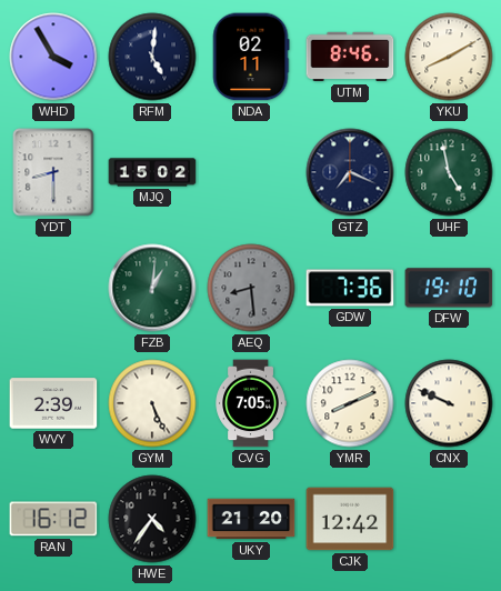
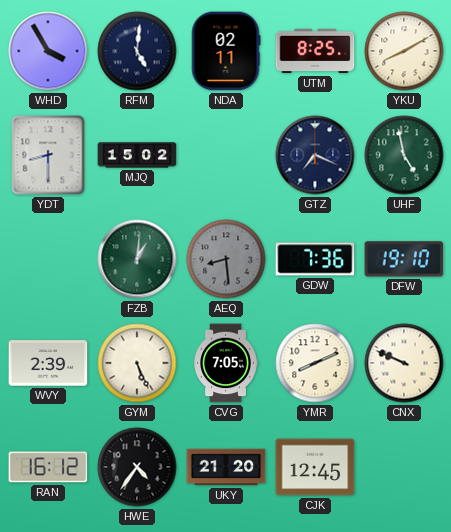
UTM: 8:46 -> 8:25
CJK: 12:42 -> 12:45
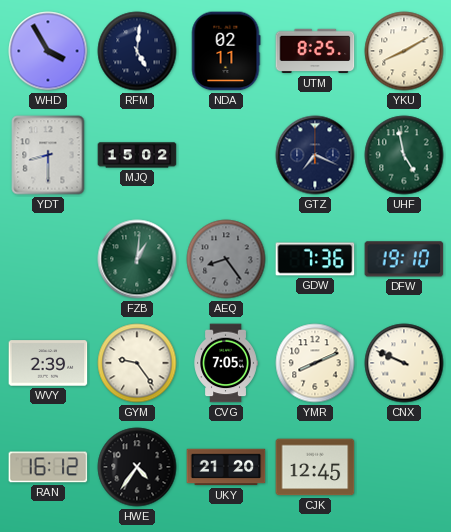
AEQ: 8:29 -> 8:24
GYM: 5:26 -> 9:24
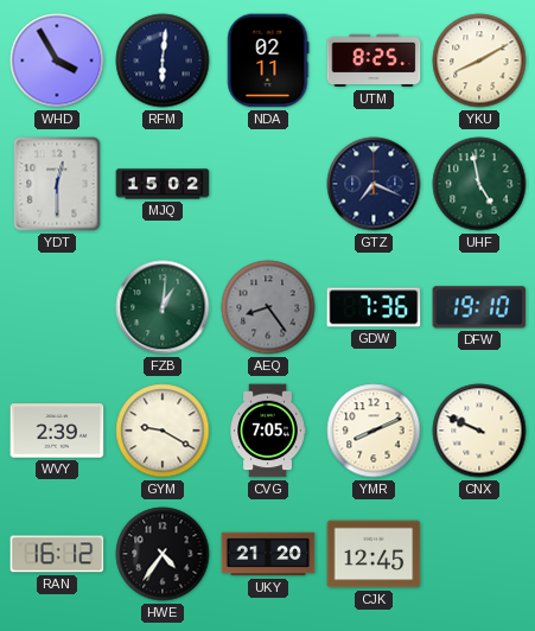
RFM: 5:01 -> 6:01
YDT: 8:30 -> 12:30
GYM: 9:24 -> 9:20
